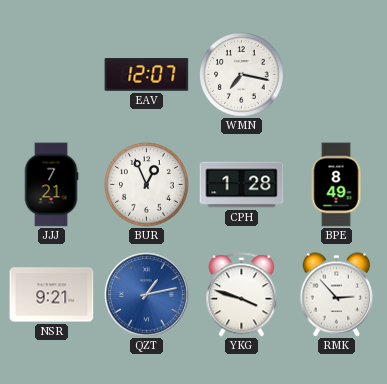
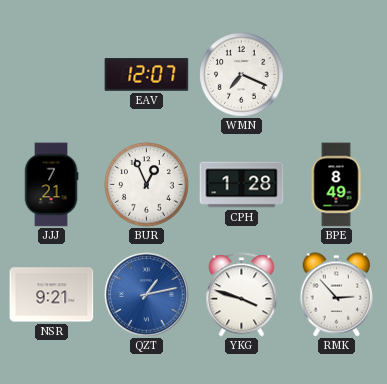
WMN: 7:17 -> 7:19
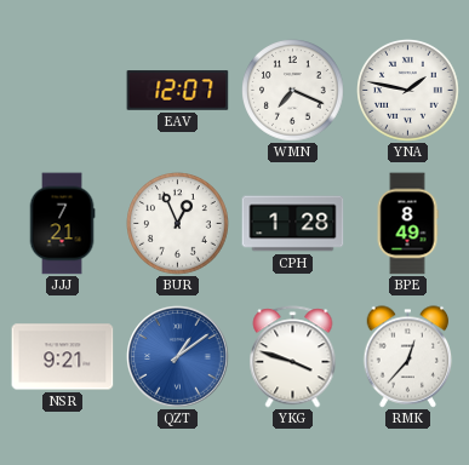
YNA: none -> 1:47
QZT: 1:13 -> 1:09
RMK: 2:53 -> 12:37
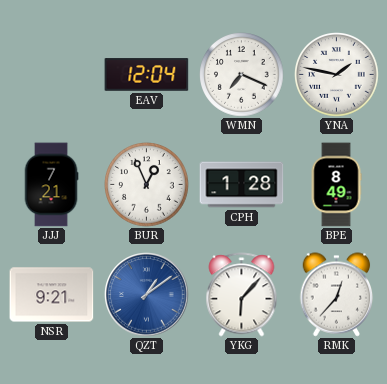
EAV: 12:07 -> 12:04
YKG: 3:48 -> 6:07
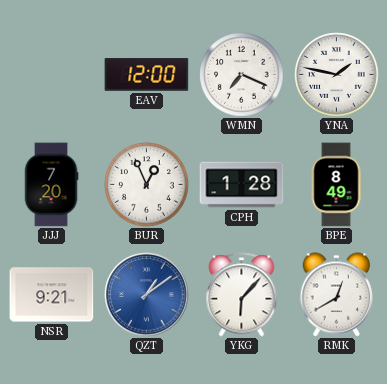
EAV: 12:04 -> 12:00
JJJ: 7:21 -> 7:20
RMK: 12:37 -> 12:40
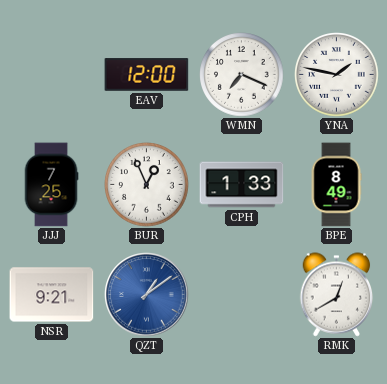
JJJ: 7:20 -> 7:25
CPH: 1:28 -> 1:33
YKG: 6:07 -> none
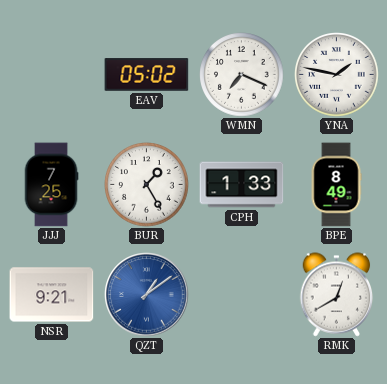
EAV: 12:00 -> 05:02
BUR: 12:56 -> 1:25
